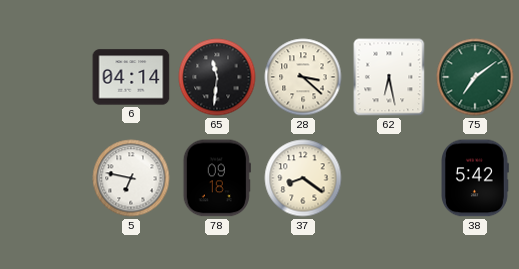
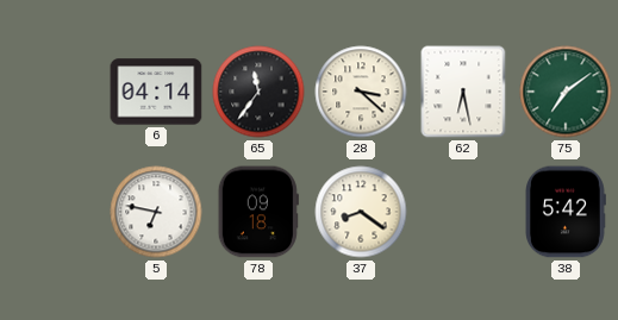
65: 11:31 -> 11:36
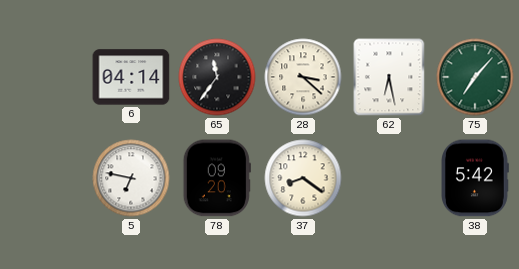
75: 7:09 -> 7:07
78: 09:18 -> 09:20
